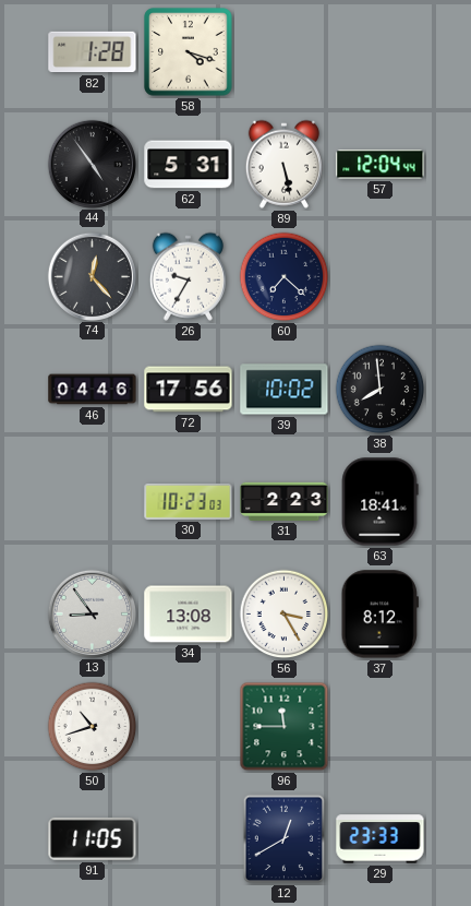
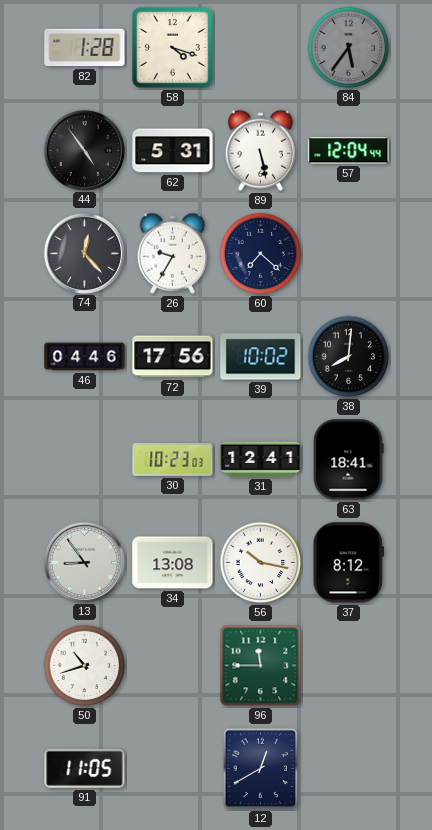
84: none -> 5:36
38: 7:59 -> 8:01
31: 2:23 -> 12:41
56: 3:25 -> 10:17
29: 23:33 -> none
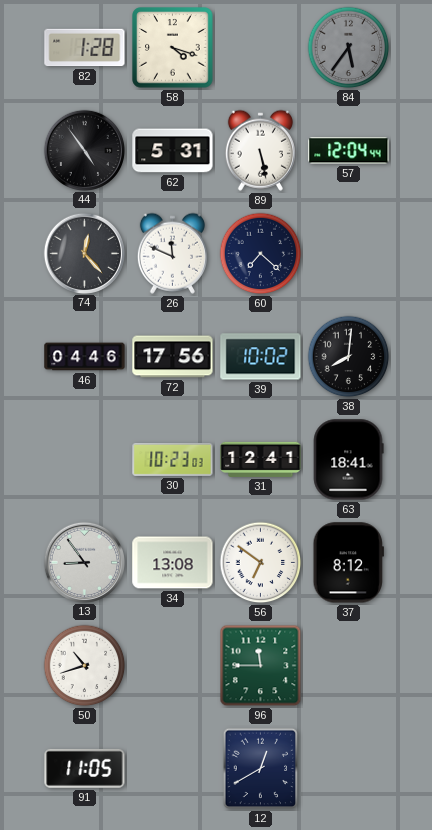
26: 9:35 -> 11:49
56: 10:17 -> 6:51
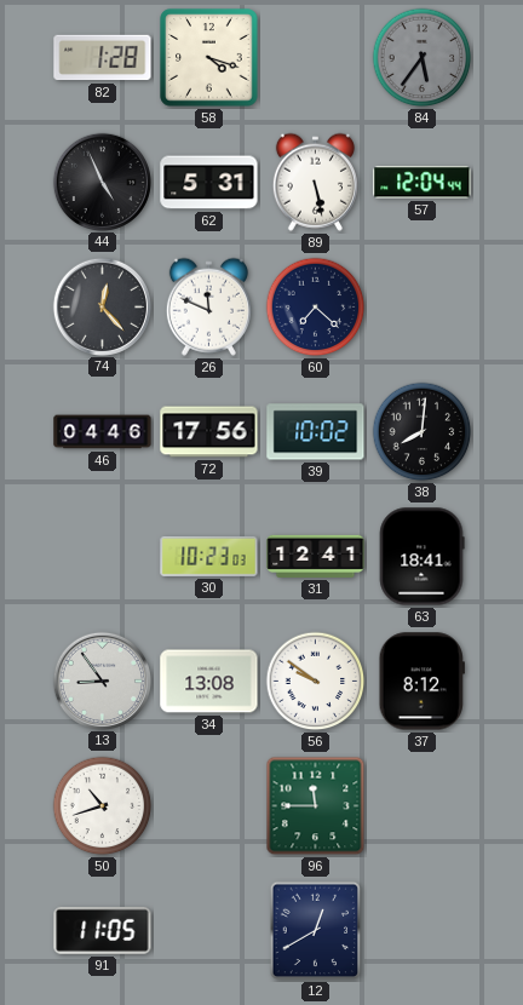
44: 4:54 -> 4:56
56: 6:51 -> 9:51
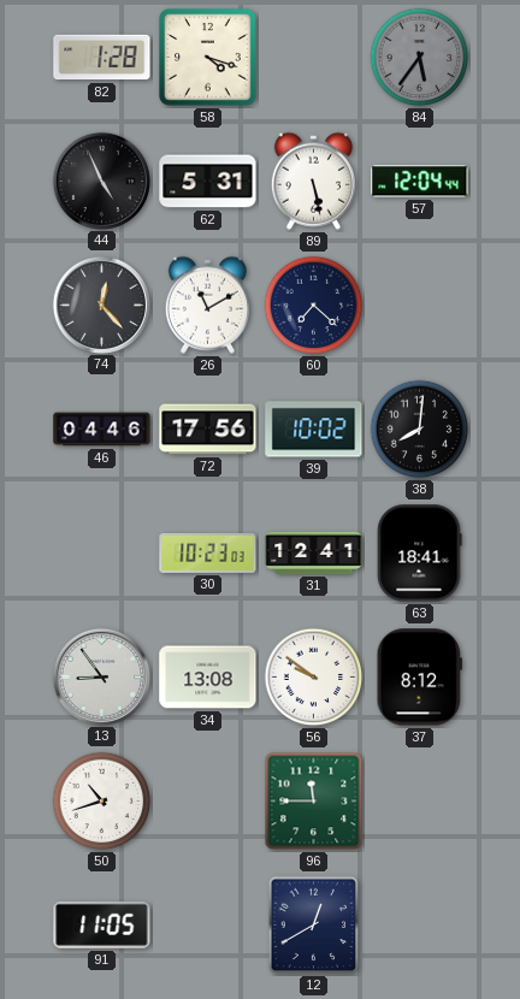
26: 11:49 -> 11:10
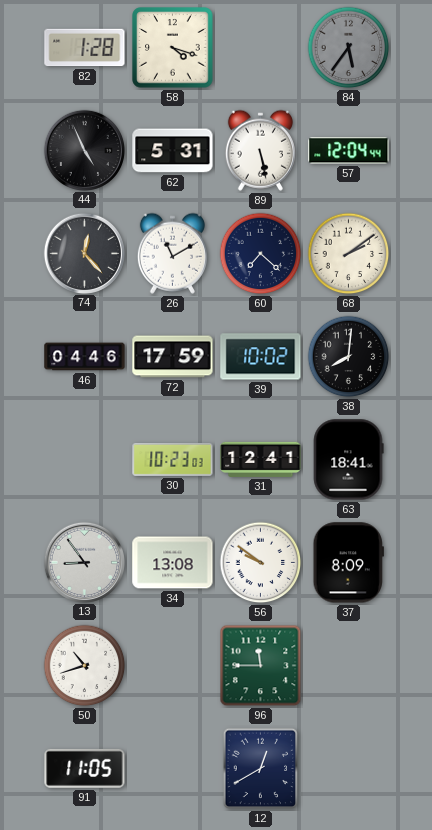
68: none -> 2:09
72: 17:56 -> 17:59
37: 8:12 -> 8:09
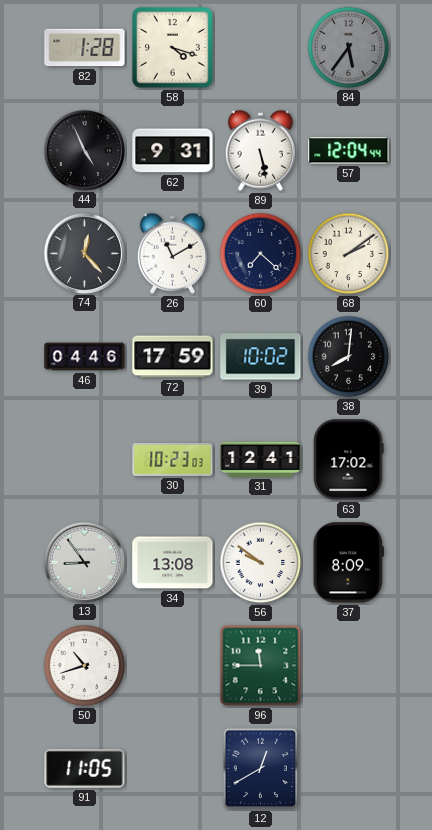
62: 5:31 -> 9:31
63: 18:41 -> 17:02
